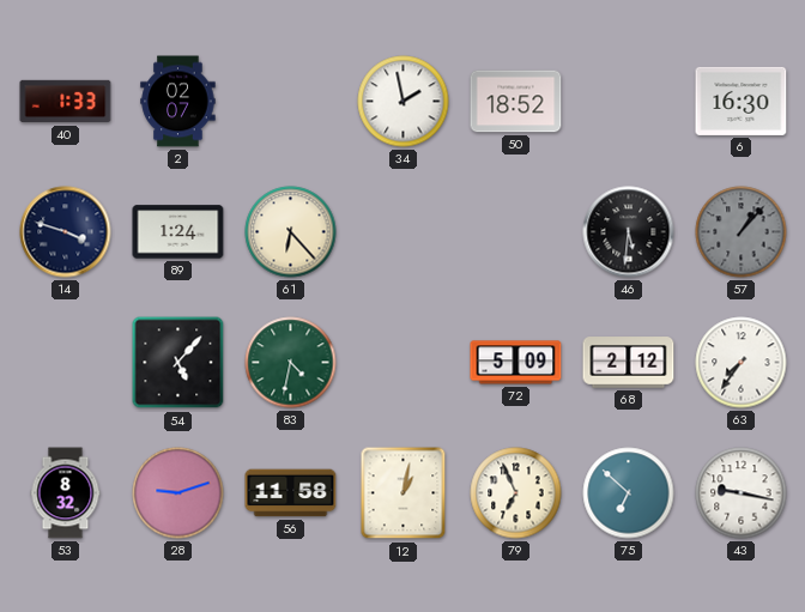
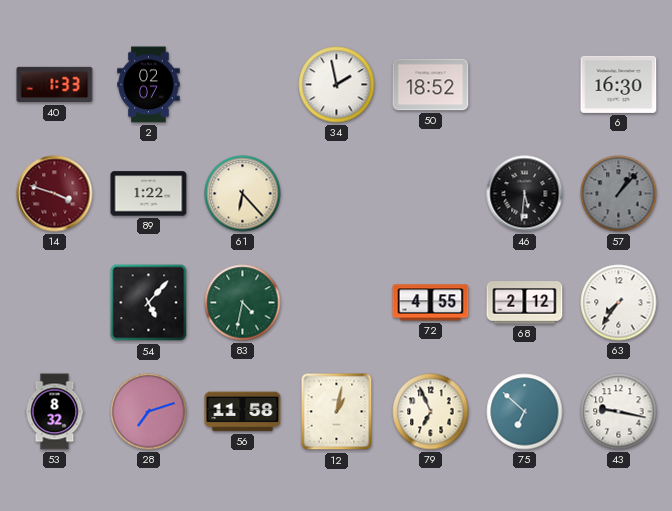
14 dial: navy -> burgundy
89: 1:24 -> 1:22
72: 5:09 -> 4:55
28: 9:12 -> 7:12
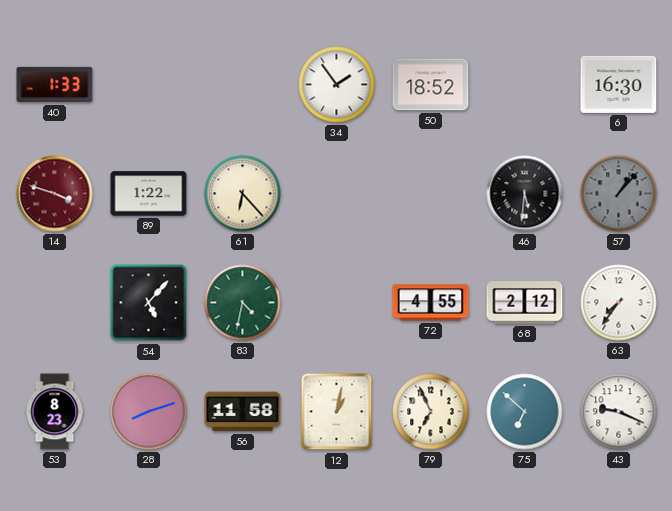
2: 02:07 -> none
34: 1:58 -> 1:54
53: 8:32 -> 8:23
28: 7:12 -> 8:12
43: 9:17 -> 9:19
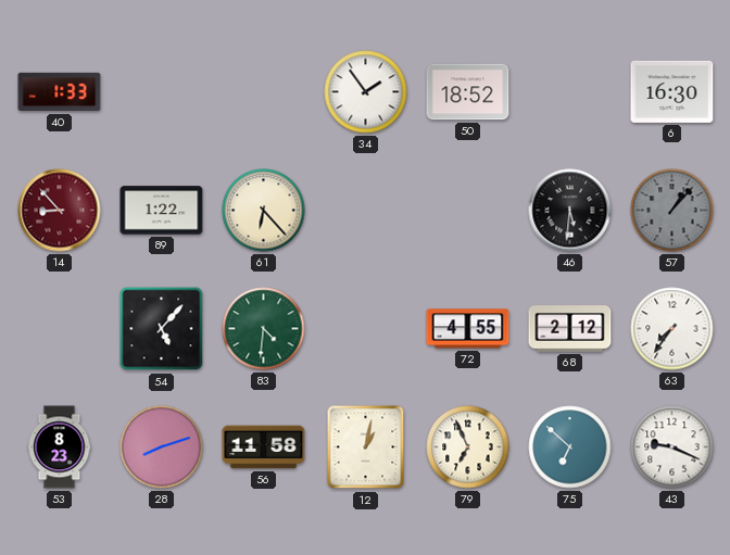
14: 3:48 -> 8:53
83: 4:32 -> 4:31
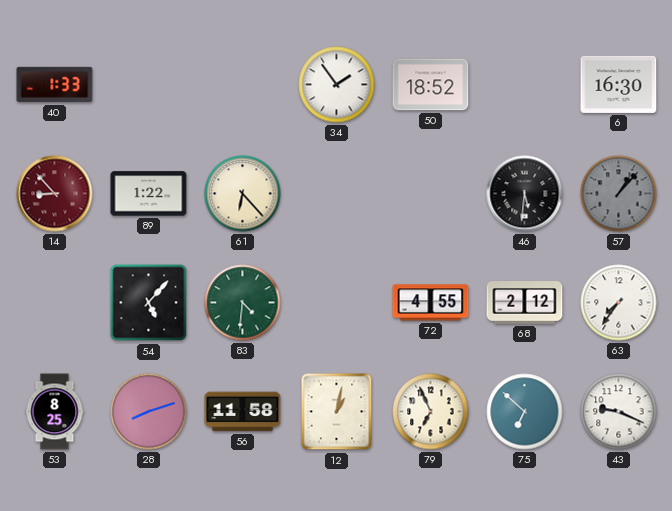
53: 8:23 -> 8:25
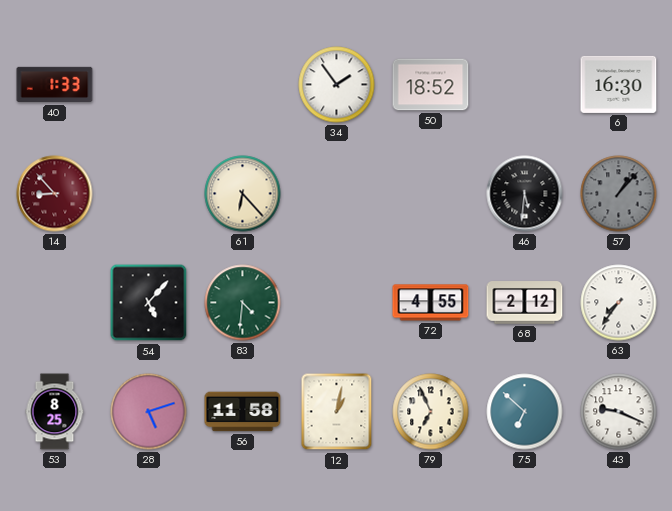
89: 1:22 -> none
28: 8:12 -> 5:12
